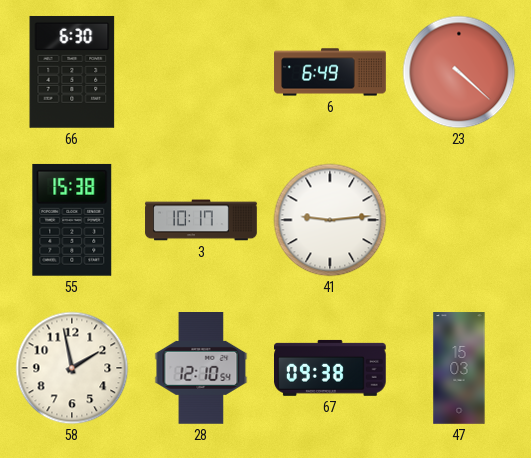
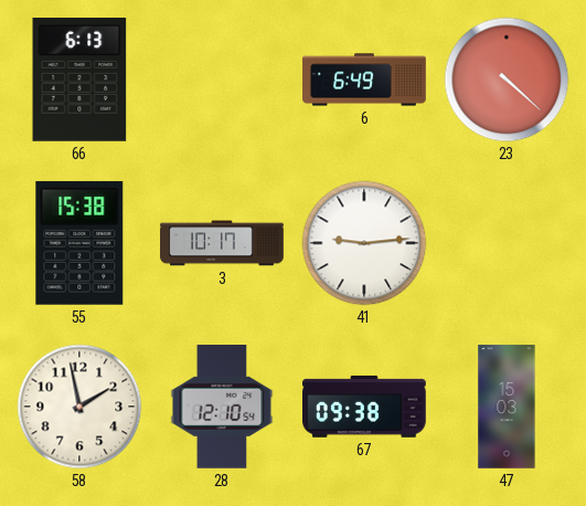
66: 6:30 -> 6:13
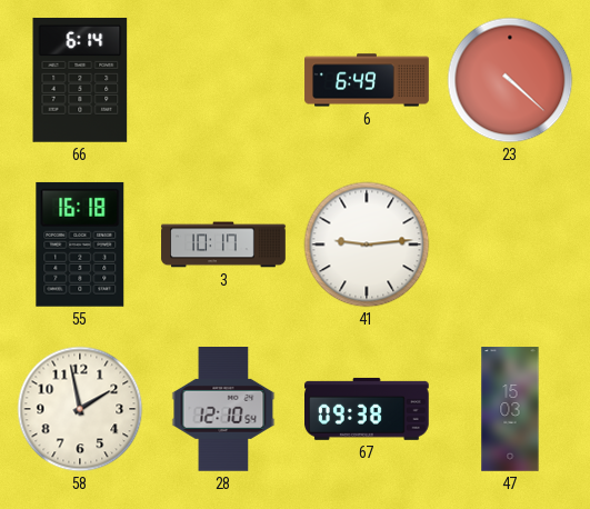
66: 6:13 -> 6:14
55: 15:38 -> 16:18
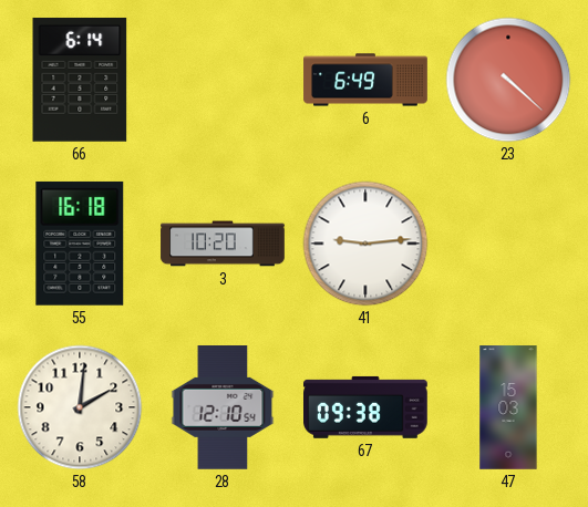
3: 10:17 -> 10:20
58: 1:58 -> 2:01
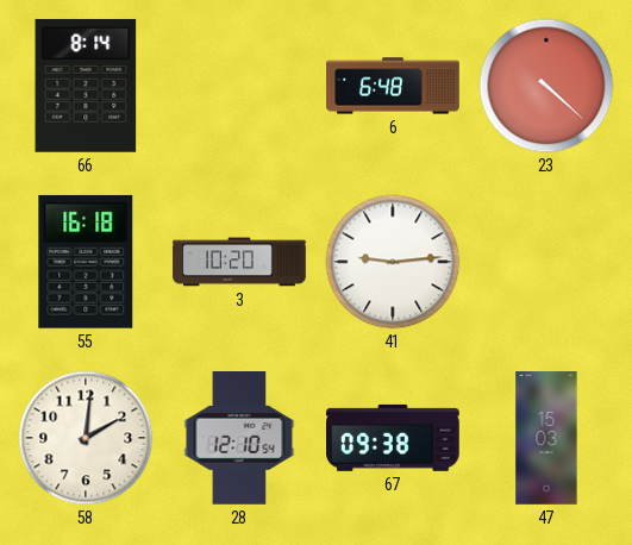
66: 6:14 -> 8:14
6: 6:49 -> 6:48
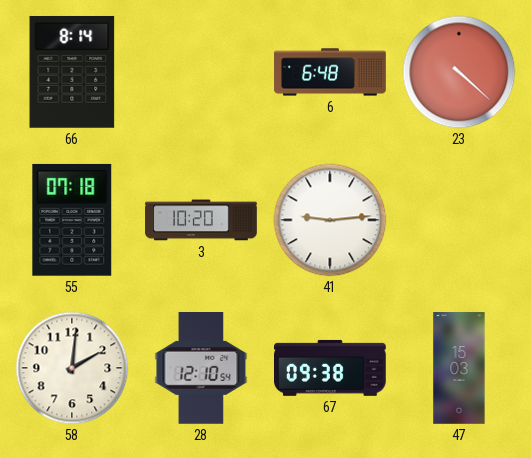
55: 16:18 -> 07:18
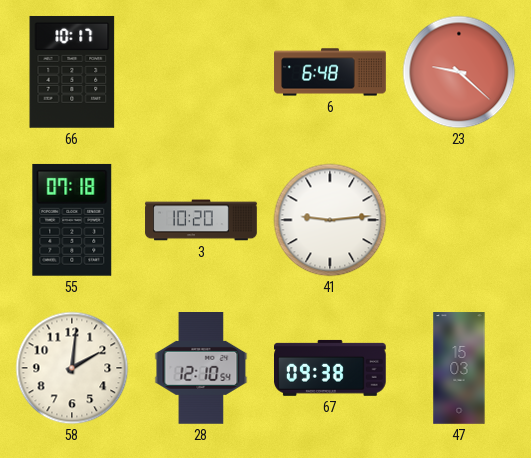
66: 8:14 -> 10:17
23: 4:22 -> 9:22
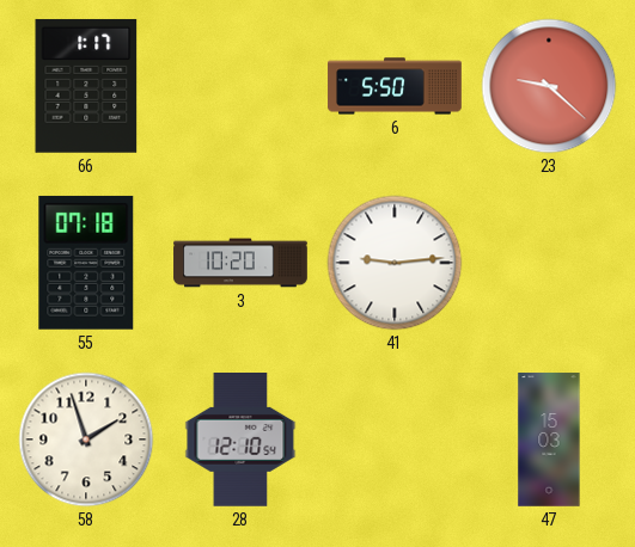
66: 10:17 -> 1:17
6: 6:48 -> 5:50
58: 2:01 -> 1:57
67: 09:38 -> none
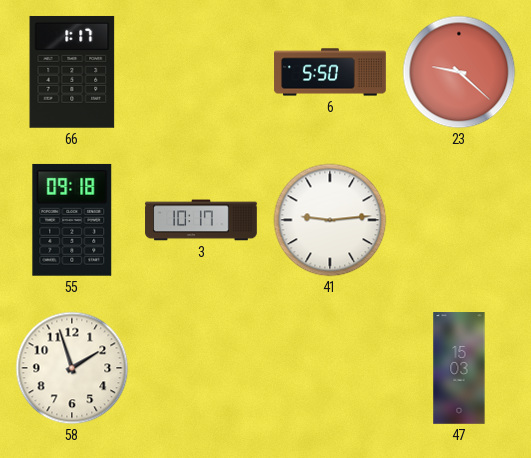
55: 07:18 -> 09:18
3: 10:20 -> 10:17
28: 12:10 -> none
